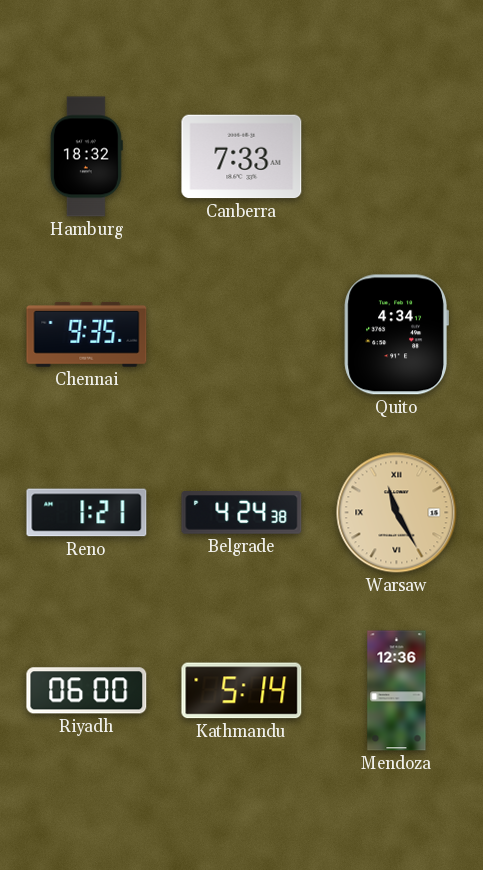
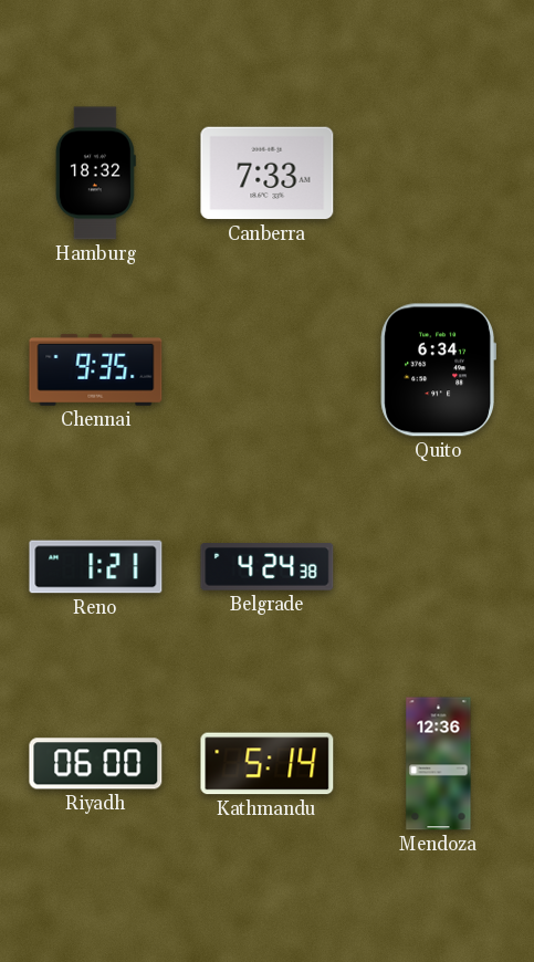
Quito: 4:34 -> 6:34
Warsaw: 11:25 -> none
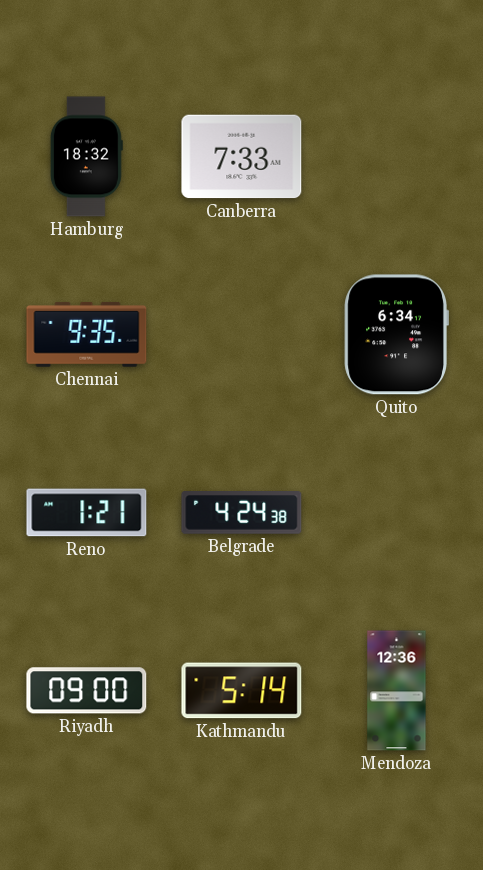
Riyadh: 06:00 -> 09:00
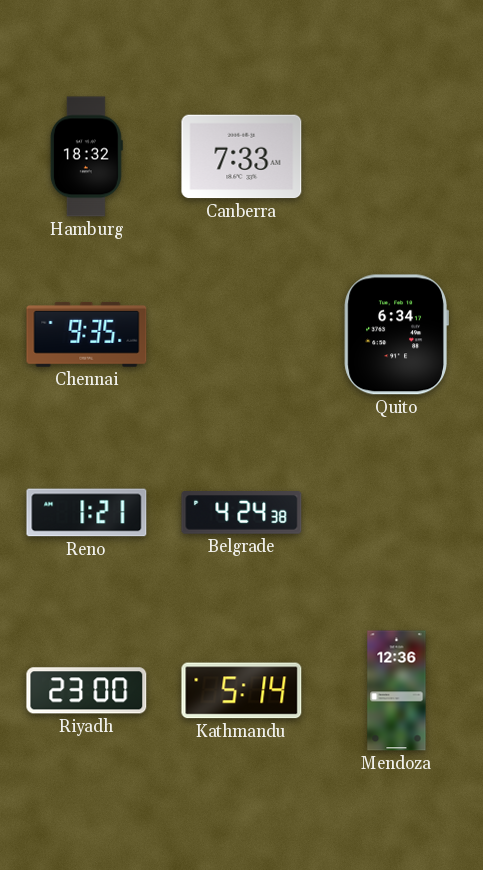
Riyadh: 09:00 -> 23:00
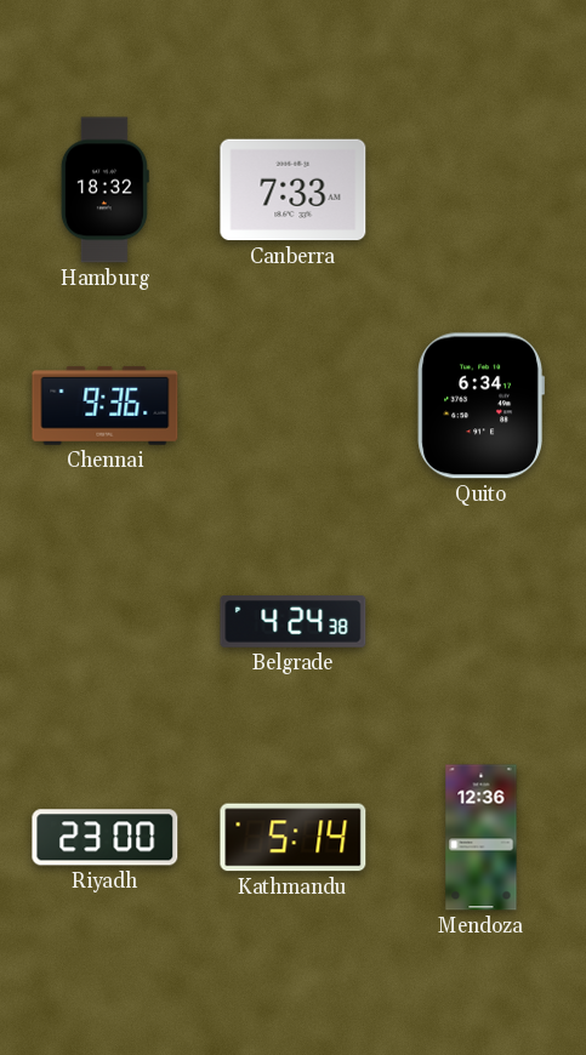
Chennai: 9:35 -> 9:36
Reno: 1:21 -> none
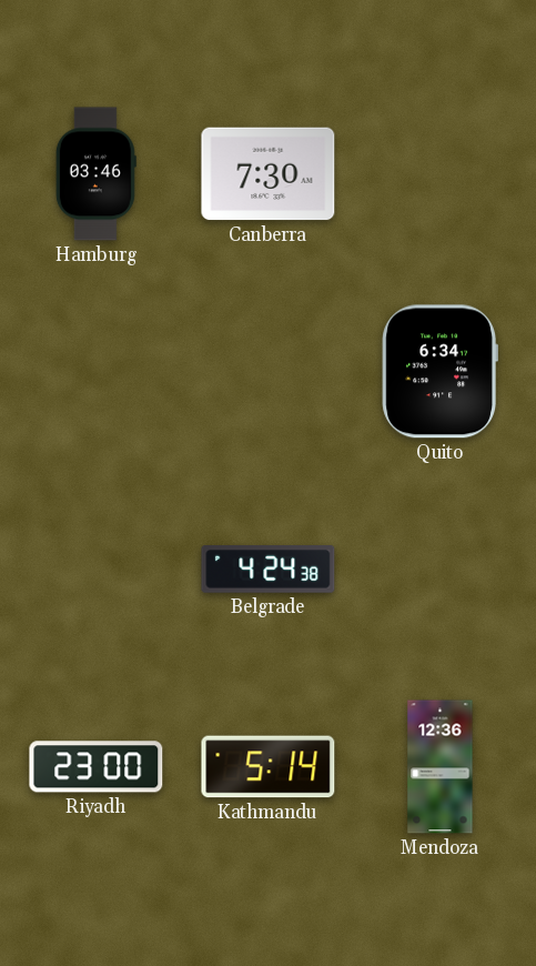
Hamburg: 18:32 -> 03:46
Canberra: 7:33 -> 7:30
Chennai: 9:36 -> none
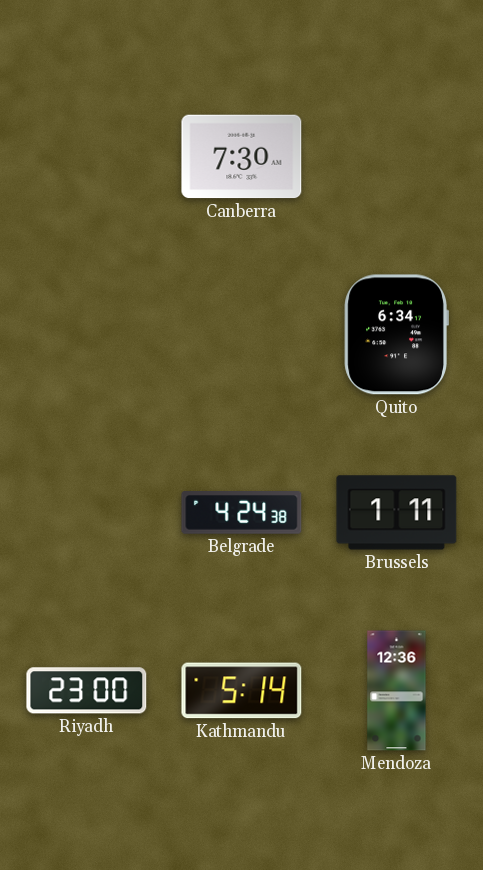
Hamburg: 03:46 -> none
Brussels: none -> 1:11
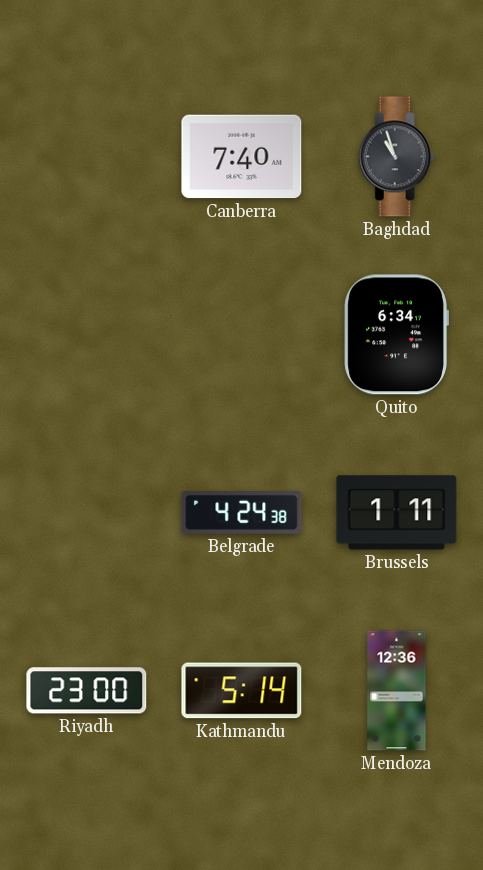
Canberra: 7:30 -> 7:40
Baghdad: none -> 10:57
